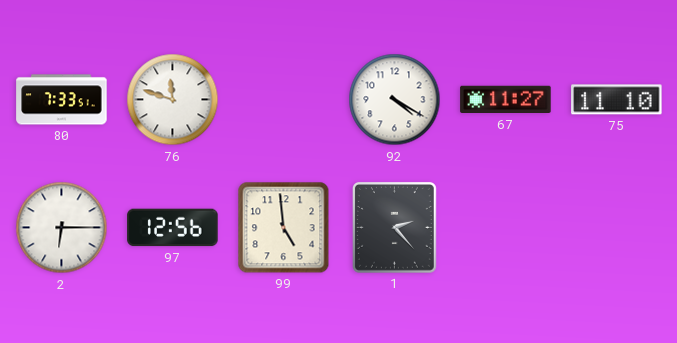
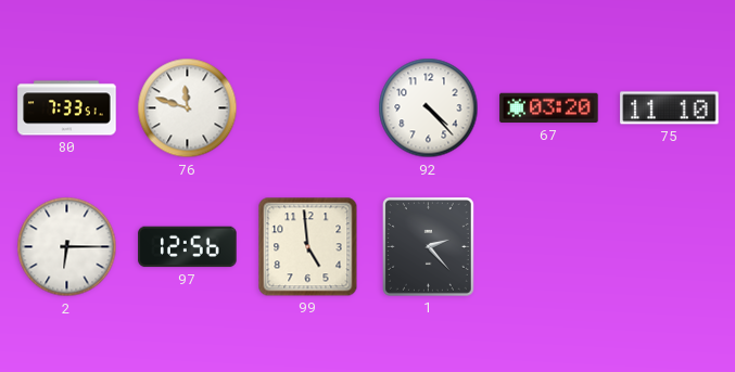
92: 4:20 -> 4:23
67: 11:27 -> 03:20
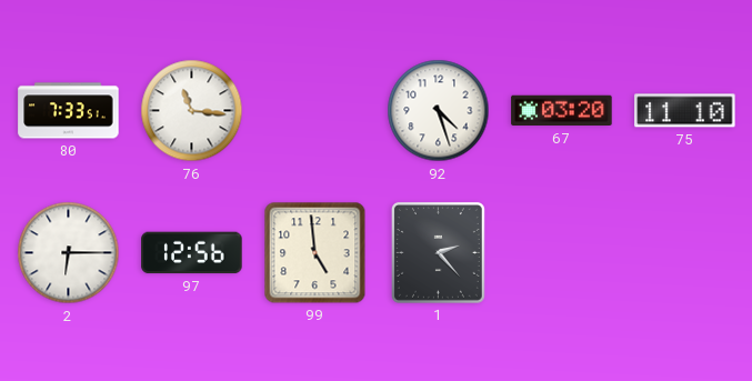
76: 11:48 -> 11:16
92: 4:23 -> 4:27
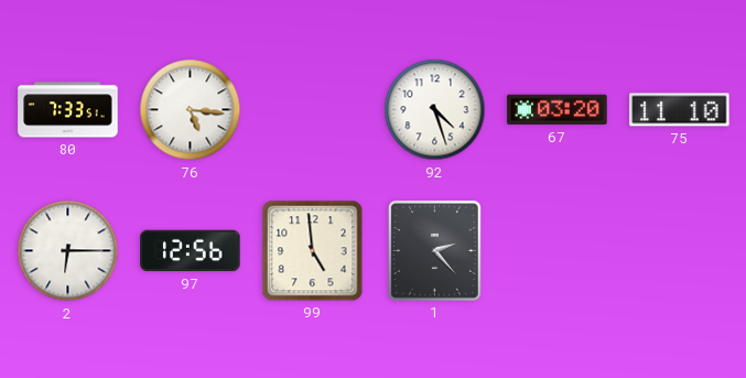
76: 11:16 -> 5:16
